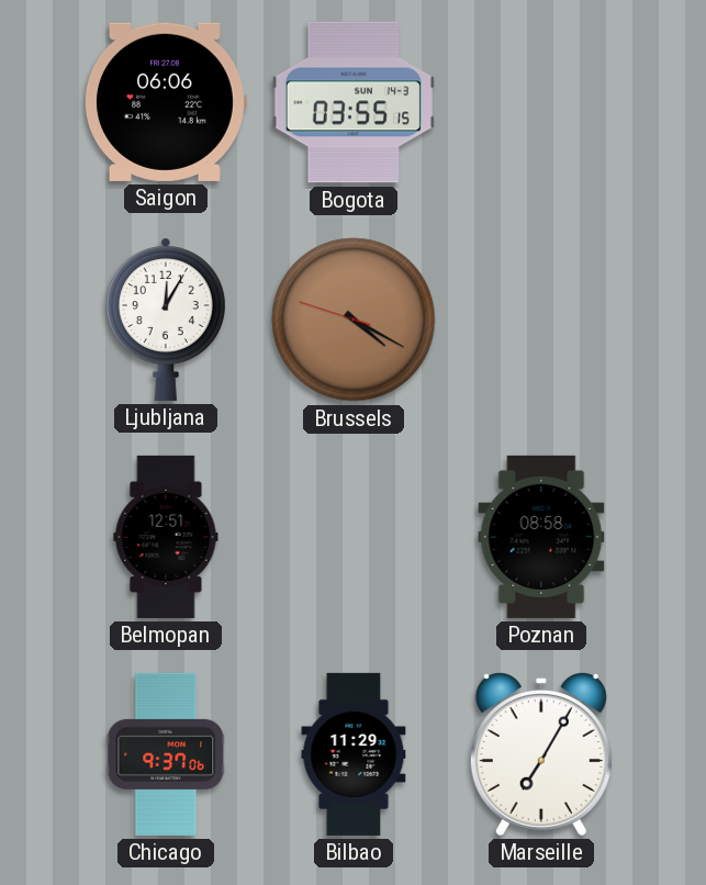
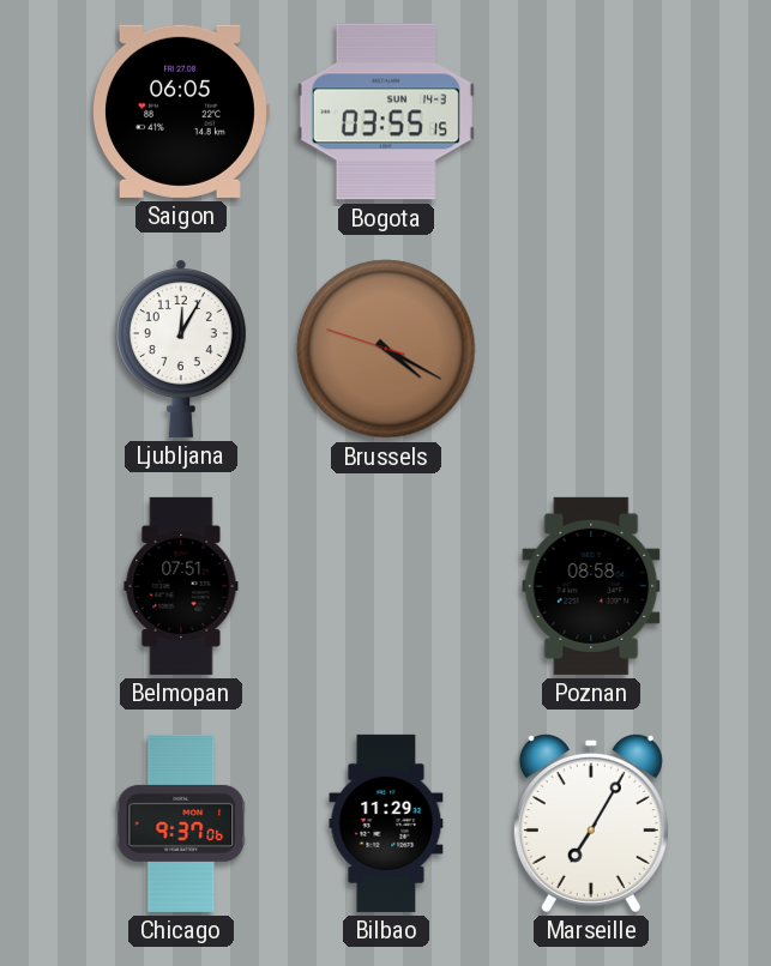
Saigon: 06:06 -> 06:05
Belmopan: 12:51 -> 07:51
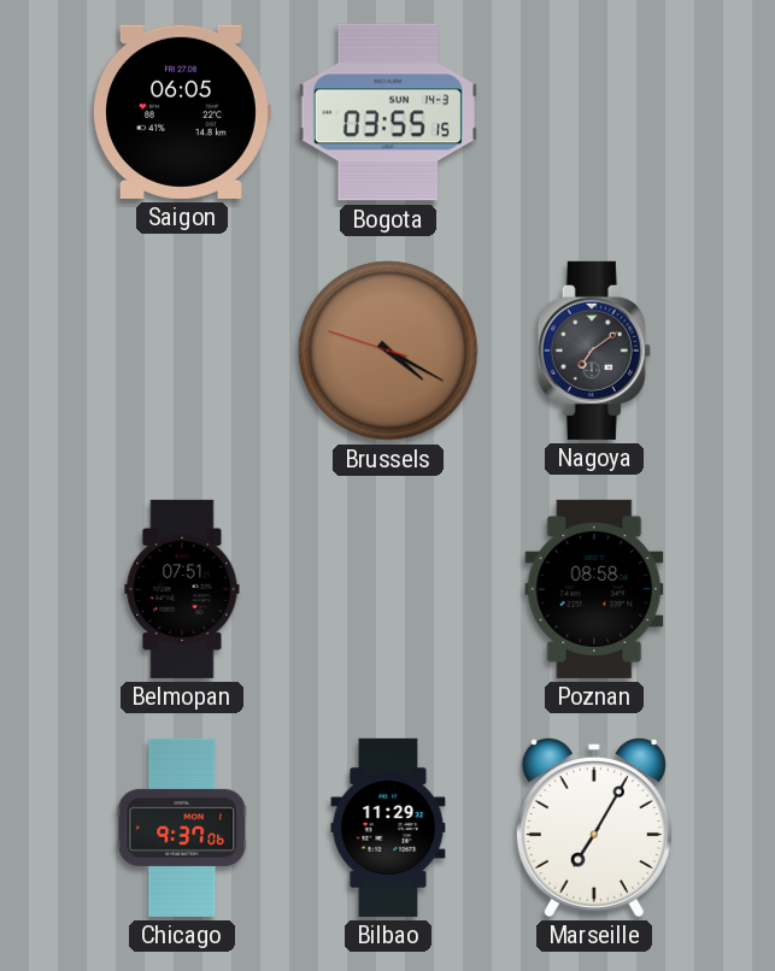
Ljubljana: 12:05 -> none
Nagoya: none -> 7:09
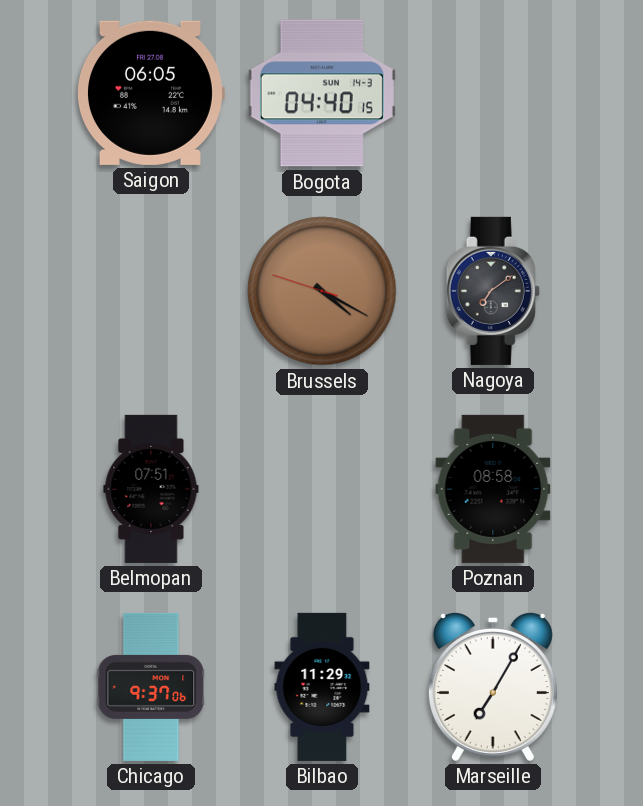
Bogota: 03:55 -> 04:40
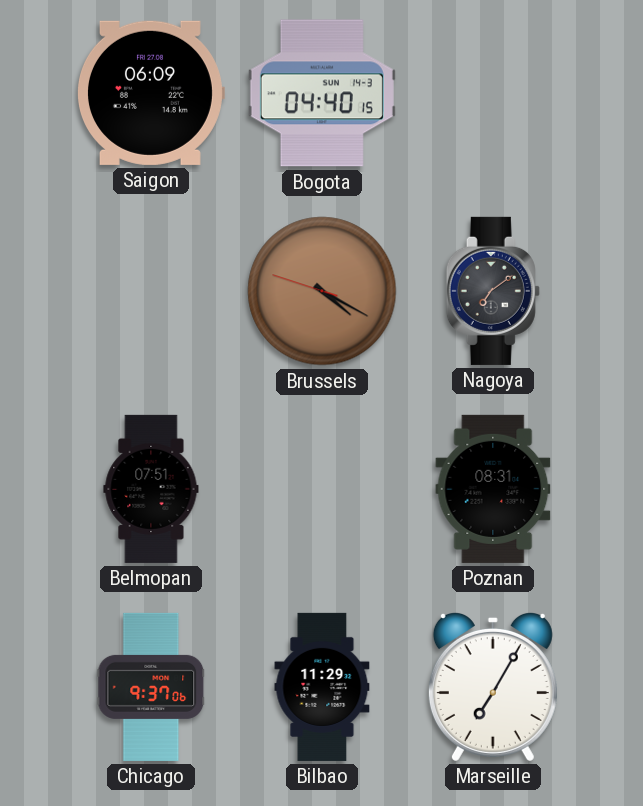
Saigon: 06:05 -> 06:09
Poznan: 08:58 -> 08:31
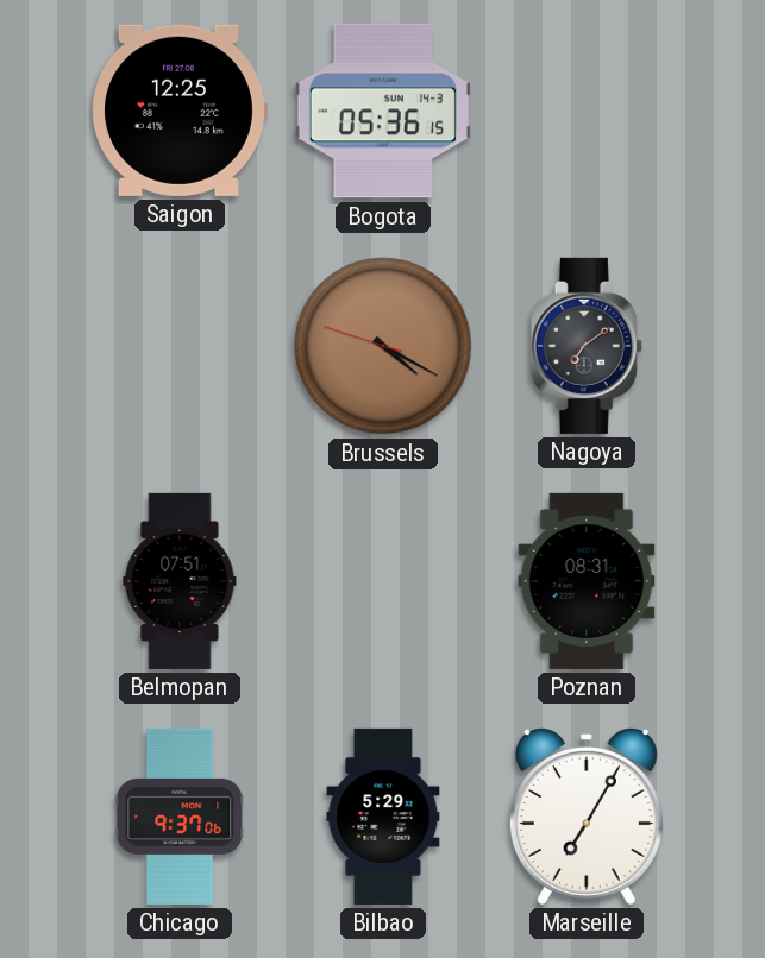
Saigon: 06:09 -> 12:25
Bogota: 04:40 -> 05:36
Bilbao: 11:29 -> 5:29
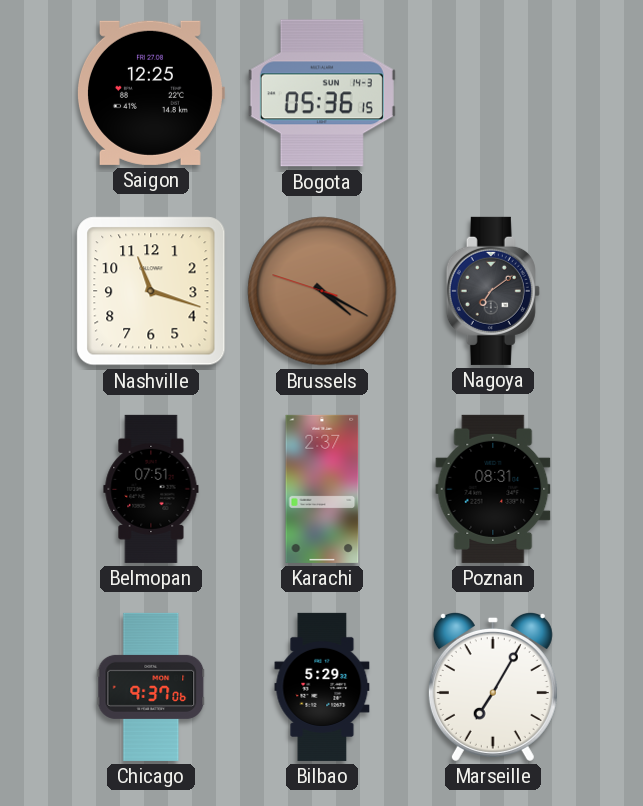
Nashville: none -> 11:18
Karachi: none -> 2:37
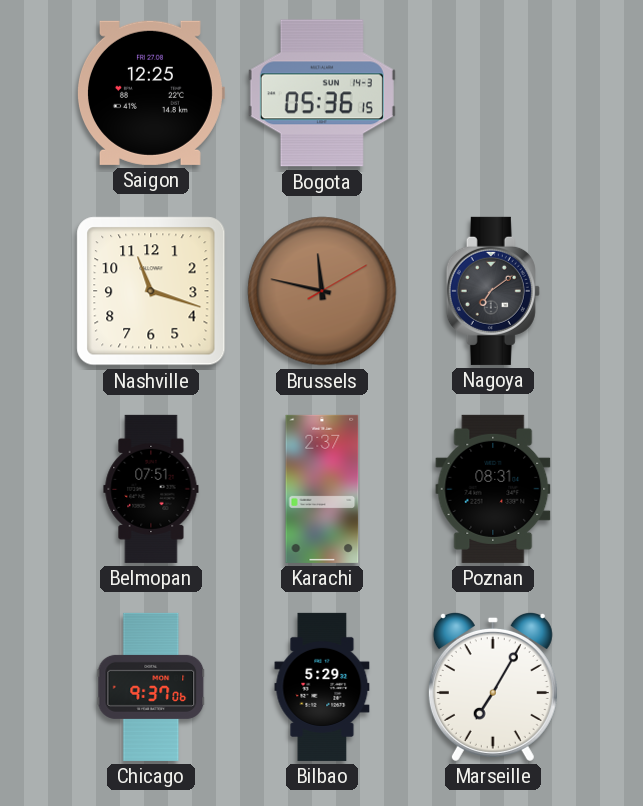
Brussels: 4:19 -> 11:47
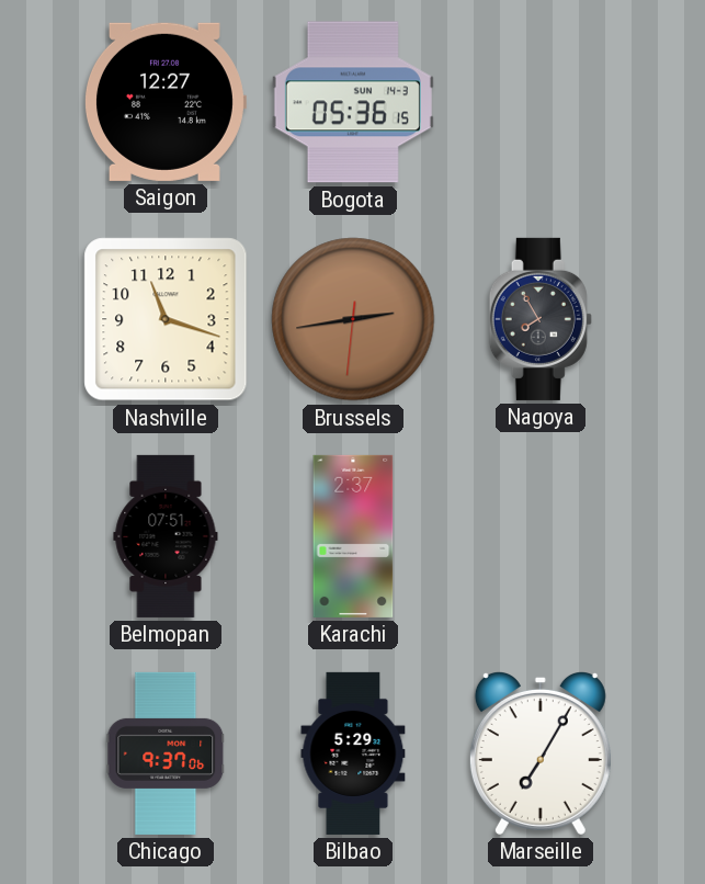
Saigon: 12:25 -> 12:27
Brussels: 11:47 -> 2:43
Nagoya: 7:09 -> 7:55
Poznan: 08:31 -> none
